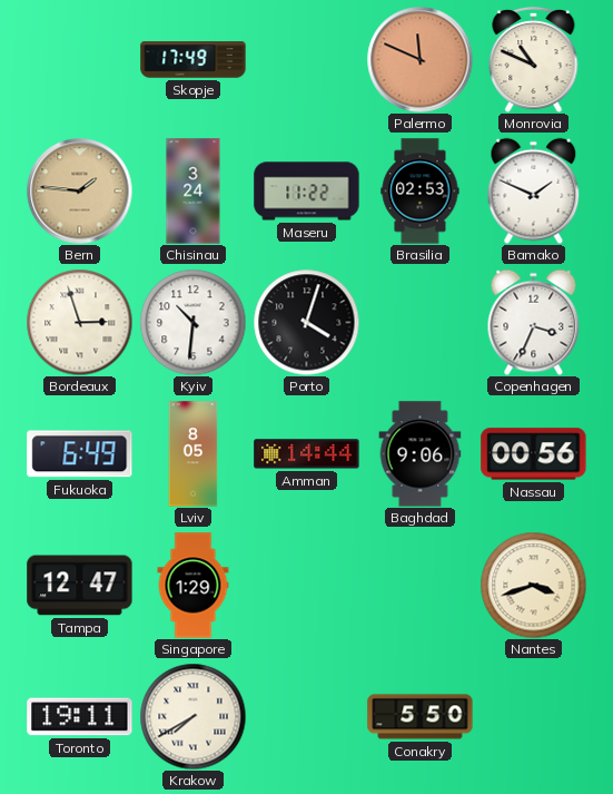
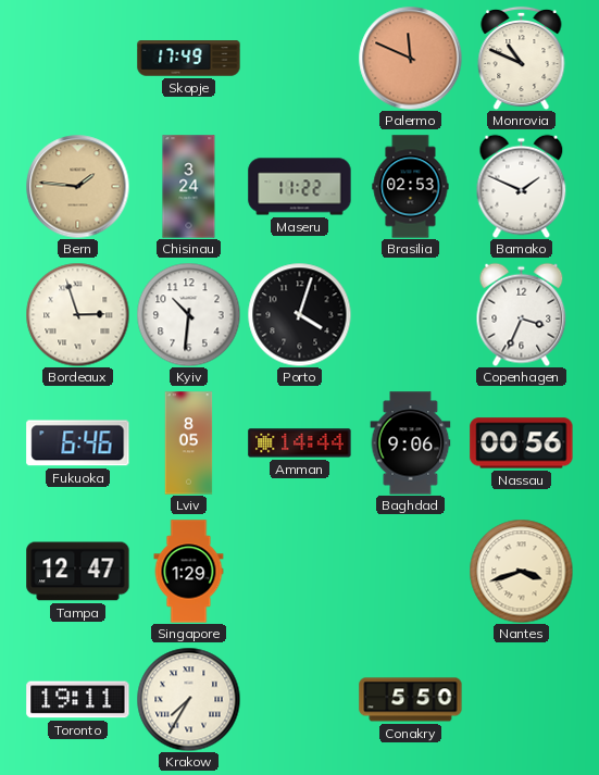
Fukuoka: 6:49 -> 6:46
Krakow: 7:40 -> 7:35
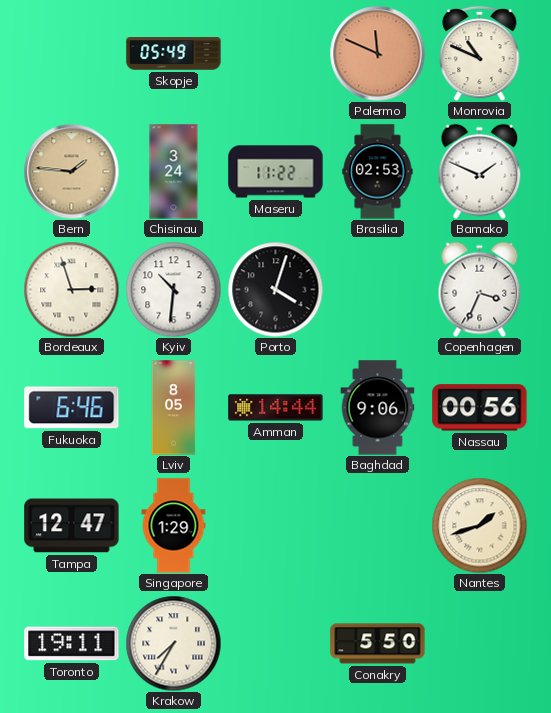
Skopje: 17:49 -> 05:49
Nantes: 3:42 -> 1:42
